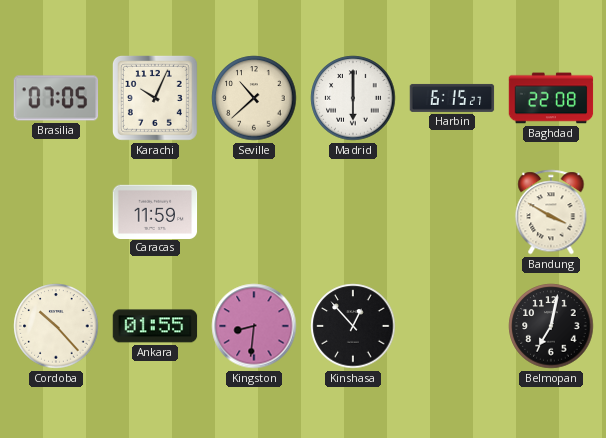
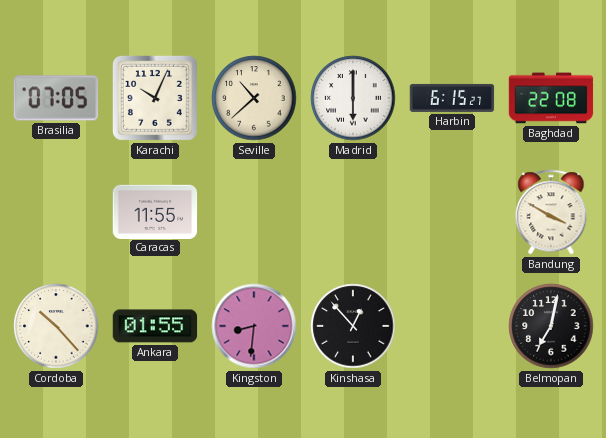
Caracas: 11:59 -> 11:55
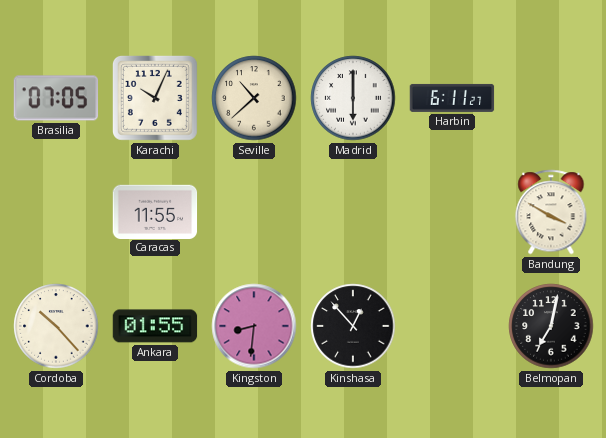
Harbin: 6:15 -> 6:11
Baghdad: 22:08 -> none
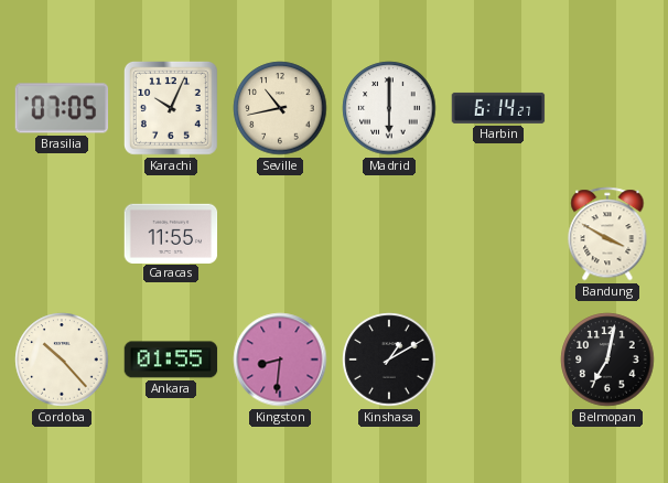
Seville: 10:38 -> 10:43
Harbin: 6:11 -> 6:14
Kinshasa: 12:53 -> 1:10
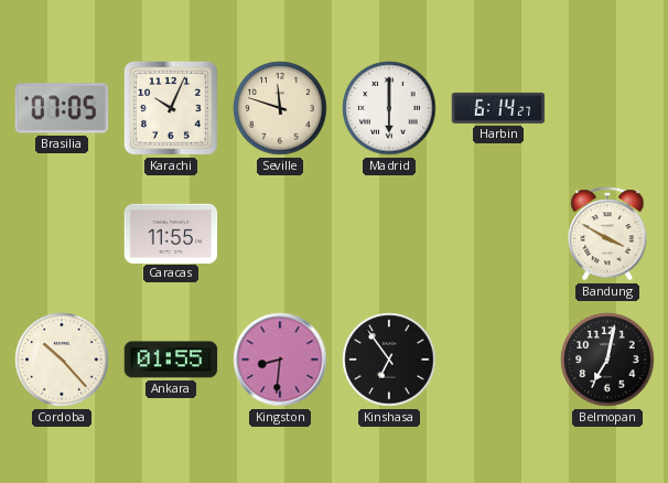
Seville: 10:43 -> 11:48
Kinshasa: 1:10 -> 6:54
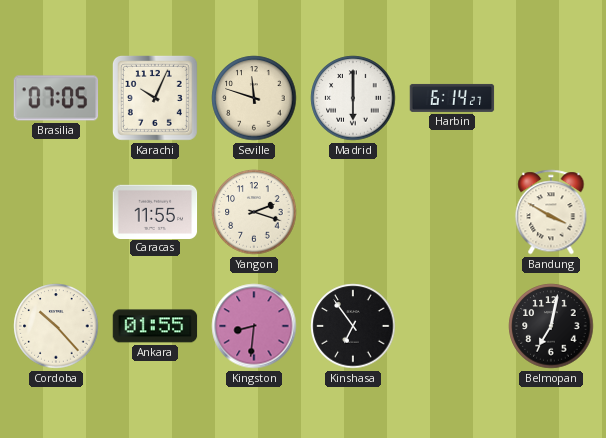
Yangon: none -> 2:18
